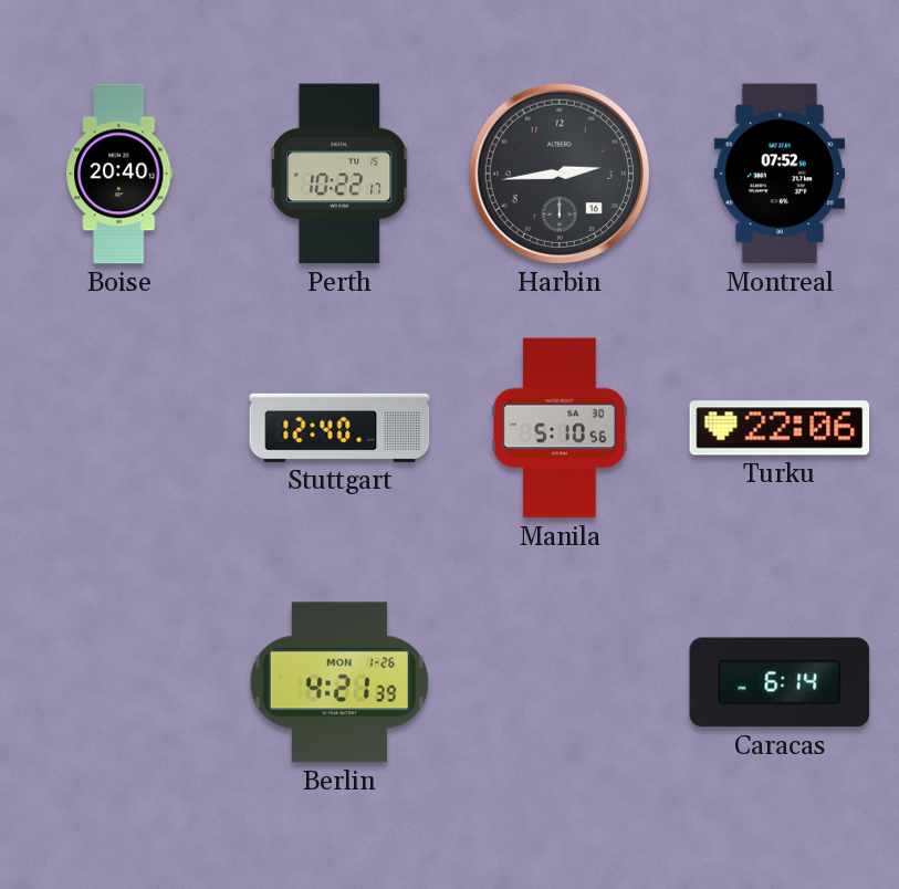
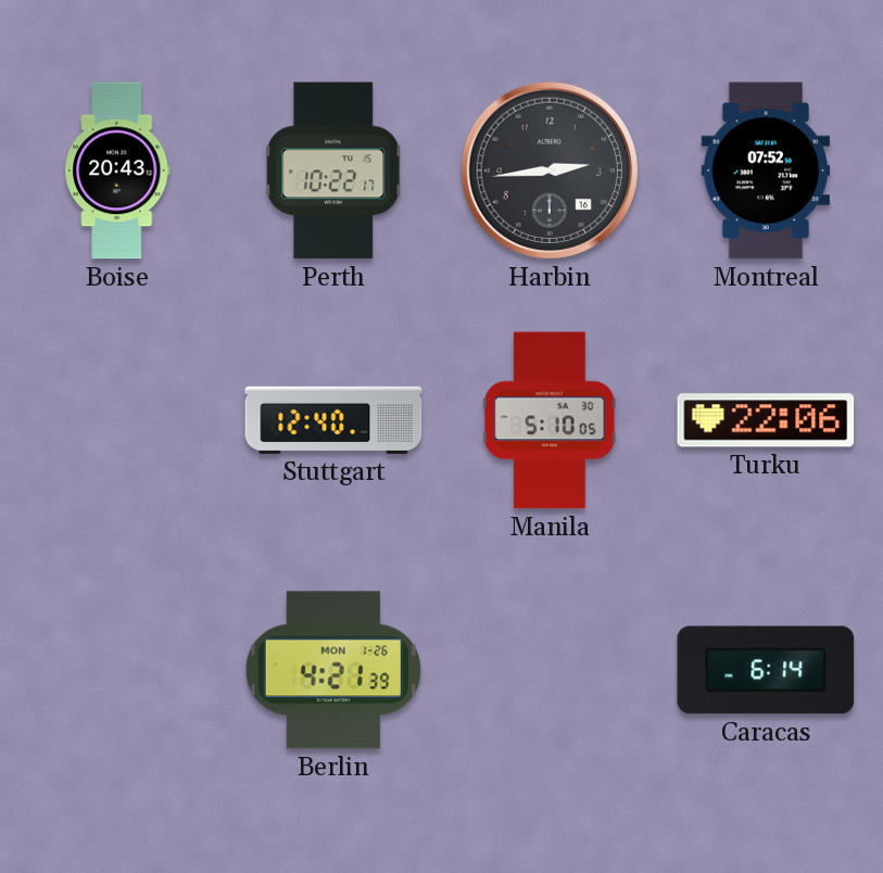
Boise: 20:40 -> 20:43
Manila: 5:10:56 -> 5:10:05
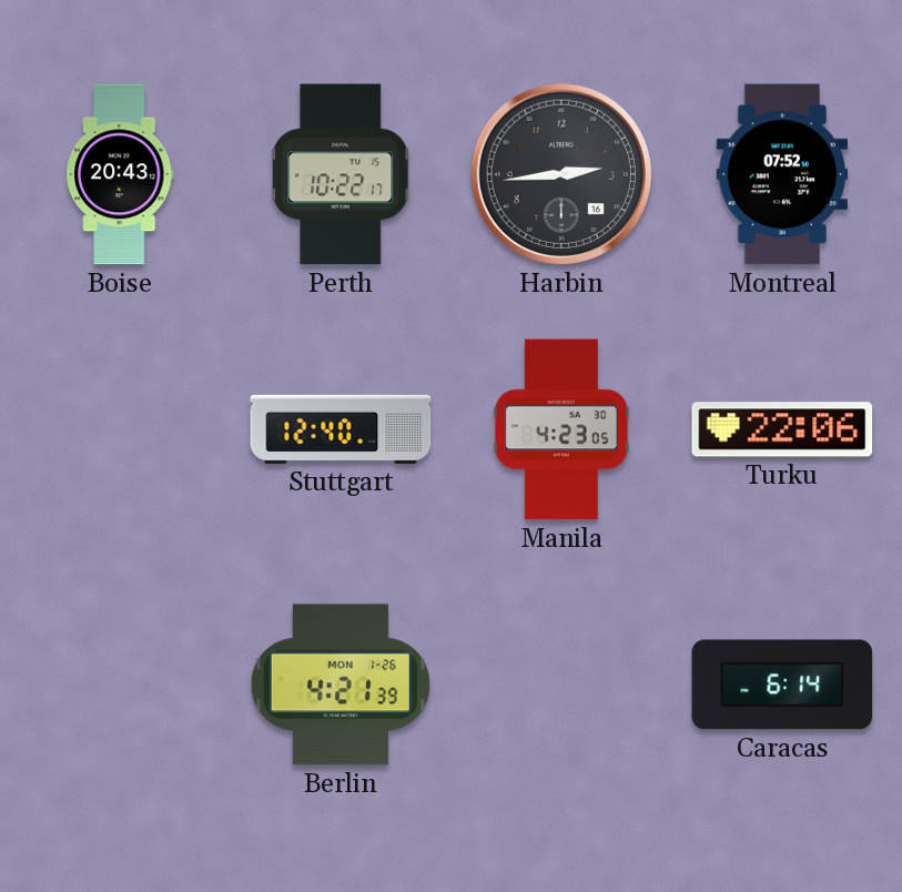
Manila: 5:10 -> 4:23
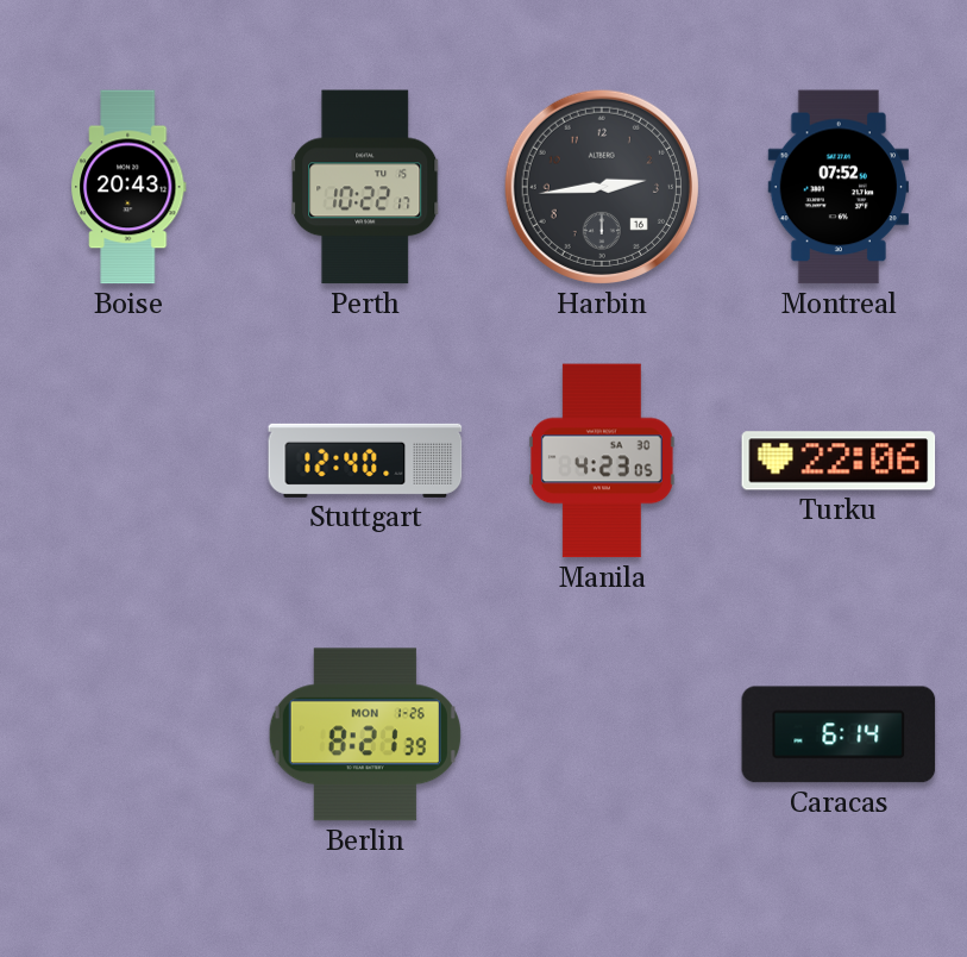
Berlin: 4:21 -> 8:21
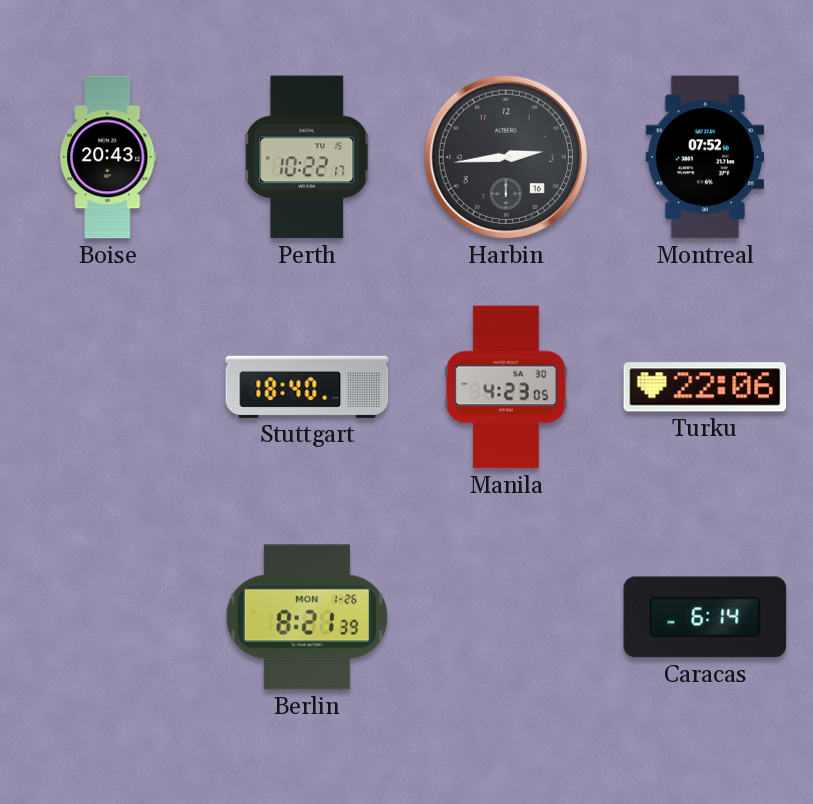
Stuttgart: 12:40 -> 18:40
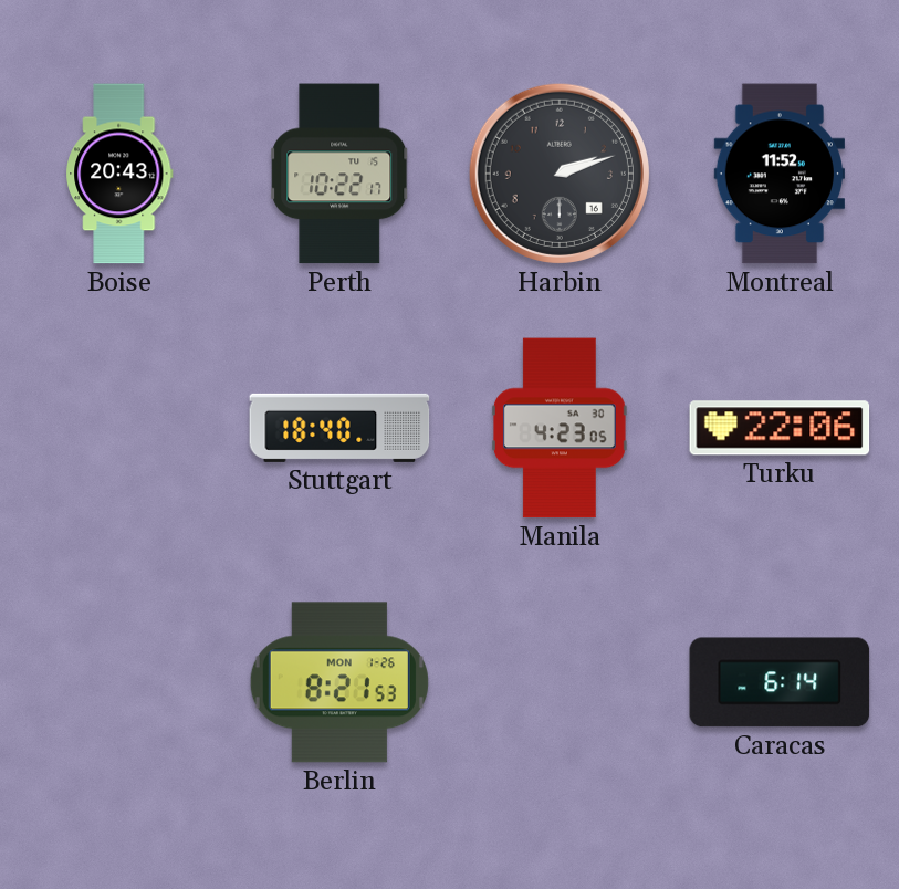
Harbin: 2:44 -> 2:12
Montreal: 07:52 -> 11:52
Berlin: 8:21:39 -> 8:21:53
